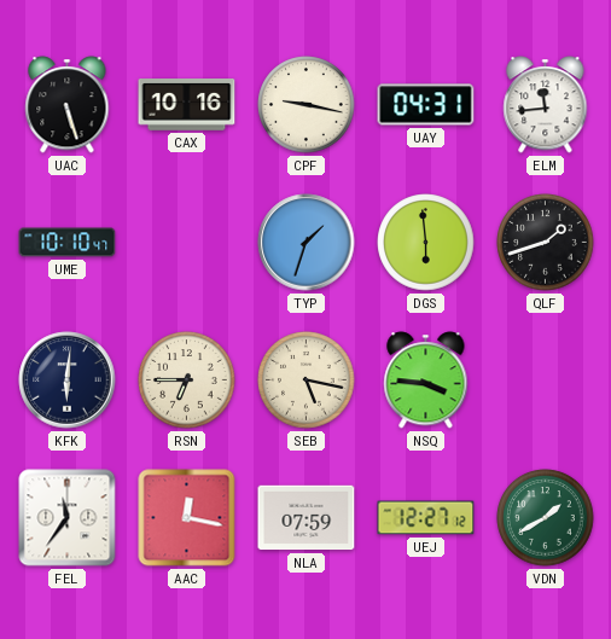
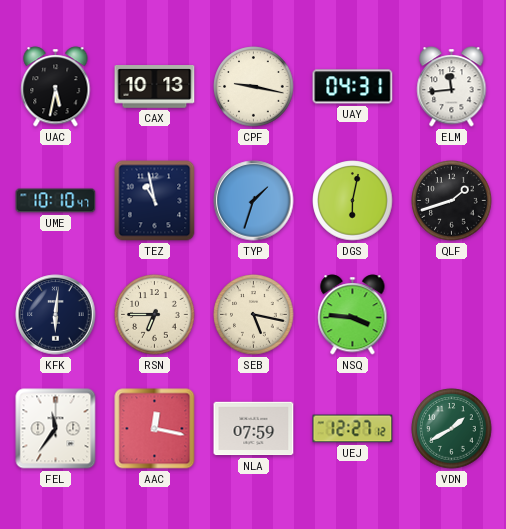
UAC: 5:27 -> 5:32
CAX: 10:16 -> 10:13
TEZ: none -> 10:58
DGS: 5:59 -> 6:02
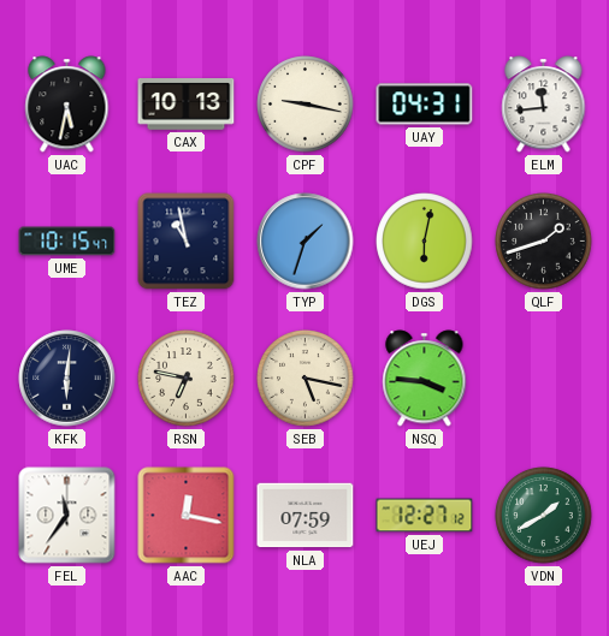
UME: 10:10 -> 10:15
RSN: 6:45 -> 6:47
